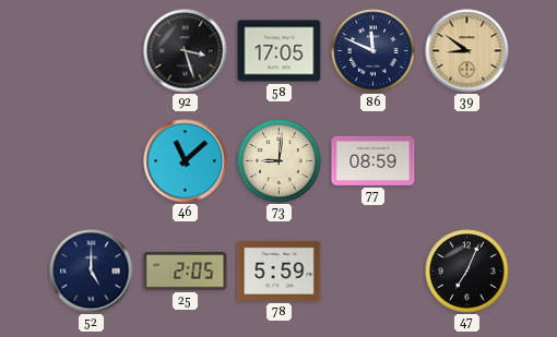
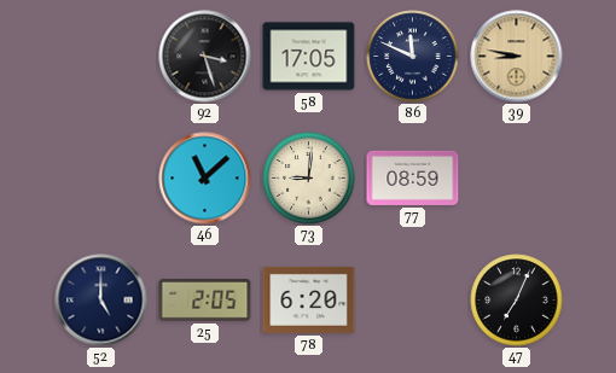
39: 8:51 -> 8:47
78: 5:59 -> 6:20
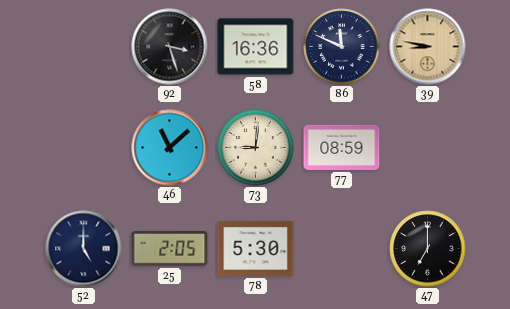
58: 17:05 -> 16:36
78: 6:20 -> 5:30
47: 7:04 -> 7:00
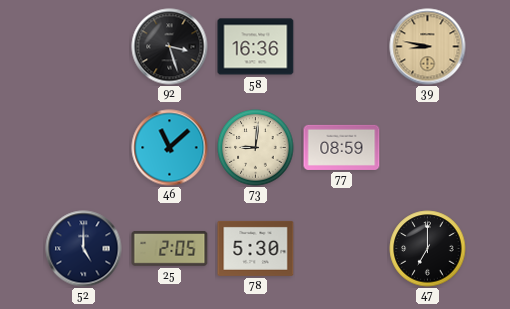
86: 11:49 -> none
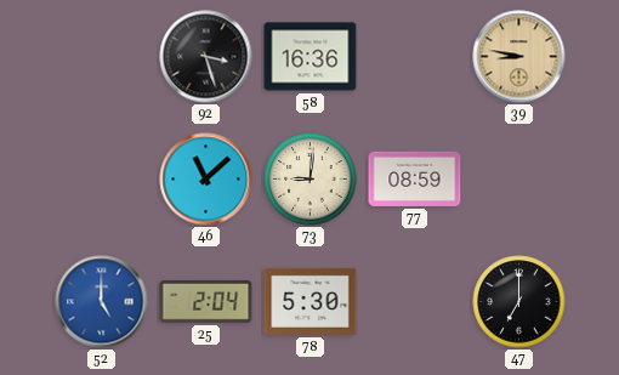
52 dial: navy -> blue
25: 2:05 -> 2:04
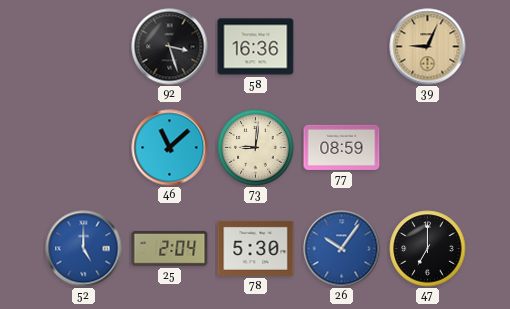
39: 8:47 -> 9:04
26: none -> 10:06
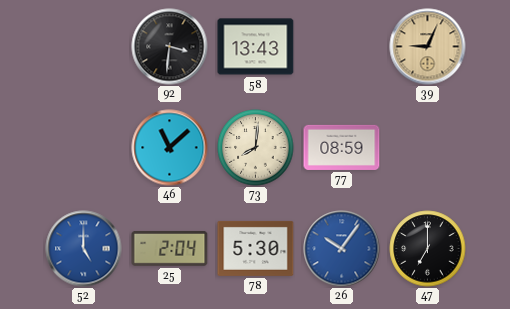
92: 3:27 -> 3:31
58: 16:36 -> 13:43
73: 9:01 -> 8:01
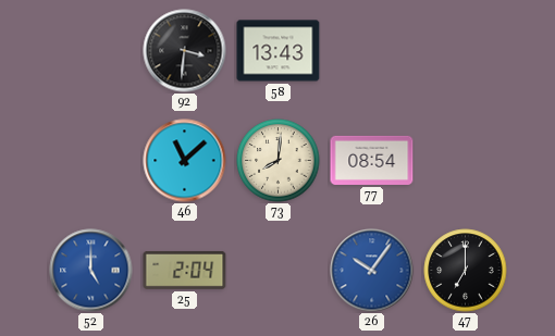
39: 9:04 -> none
77: 08:59 -> 08:54
78: 5:30 -> none
